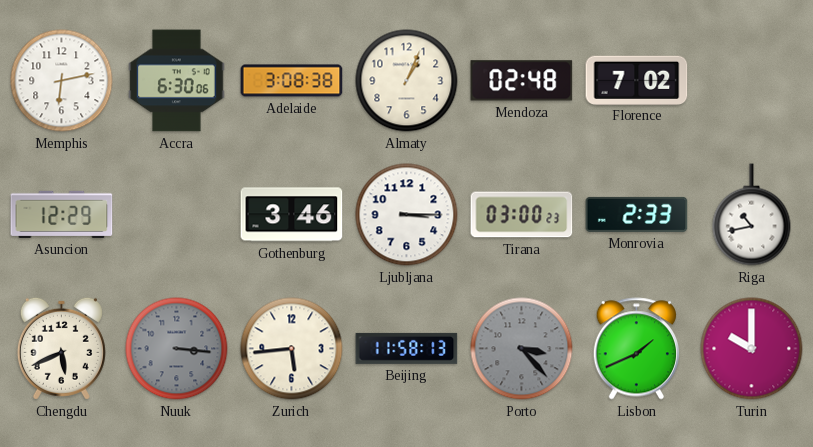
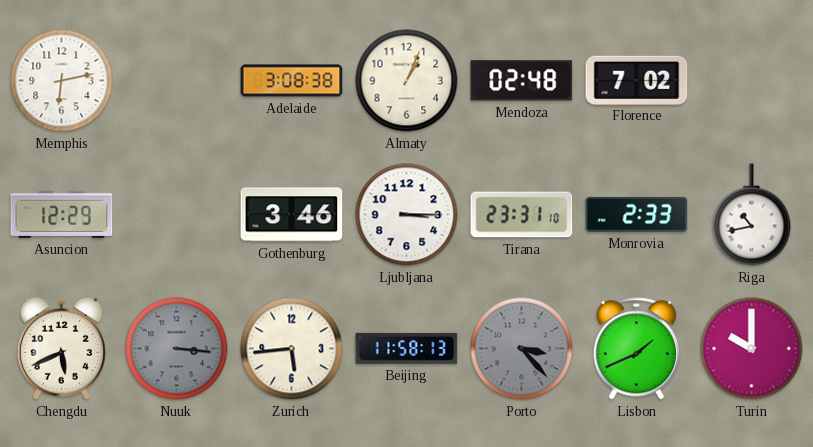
Accra: 6:30 -> none
Tirana: 03:00 -> 23:31
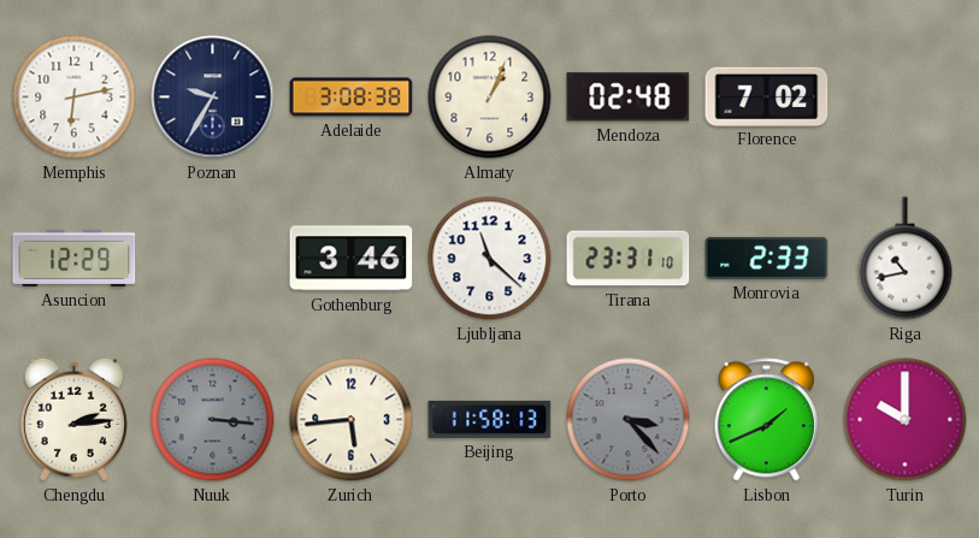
Poznan: none -> 9:35
Ljubljana: 3:15 -> 11:22
Chengdu: 5:41 -> 2:14
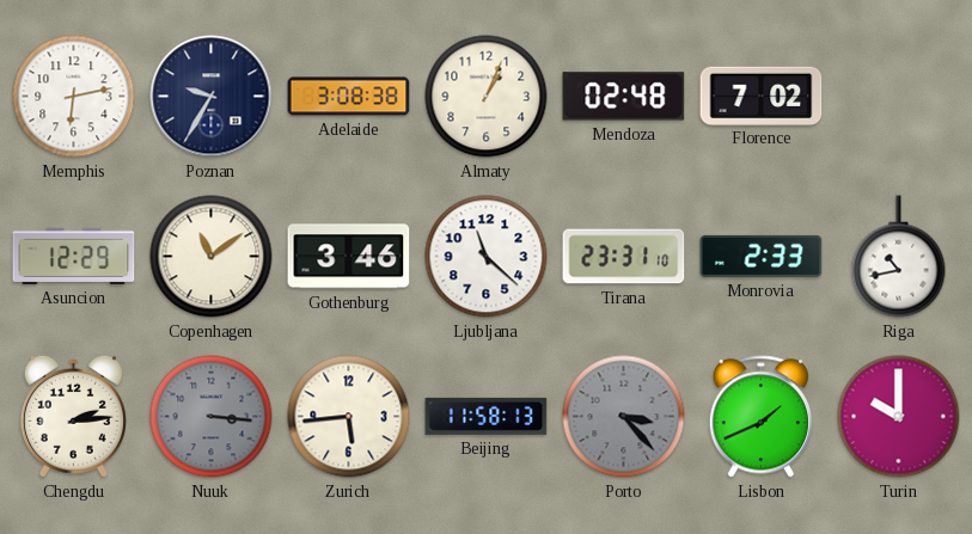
Copenhagen: none -> 11:09
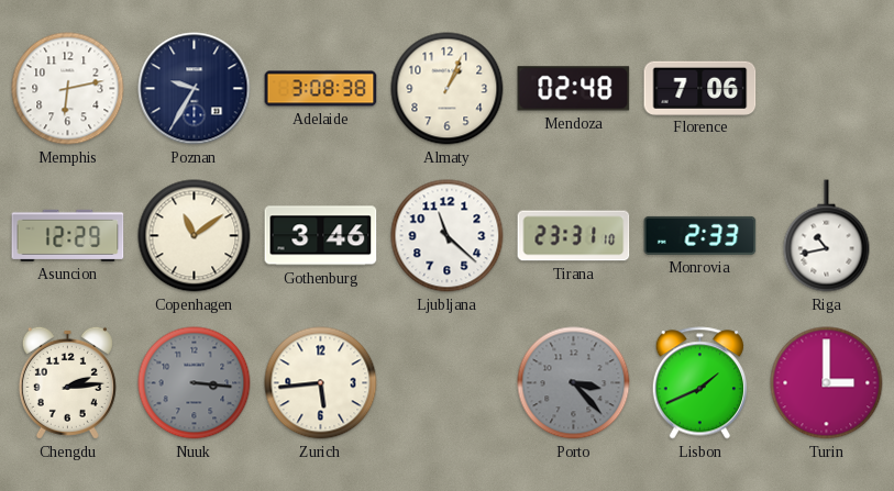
Florence: 7:02 -> 7:06
Beijing: 11:58 -> none
Turin: 10:00 -> 3:00
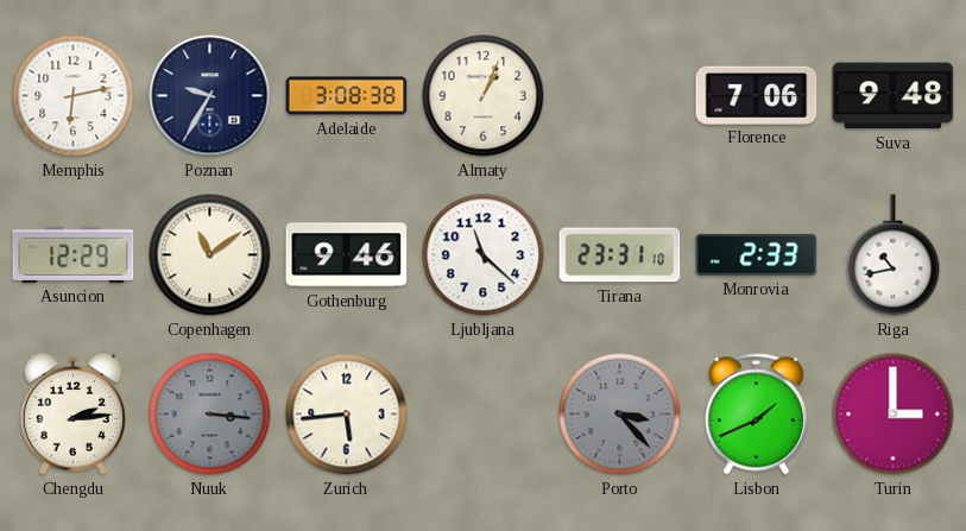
Mendoza: 02:48 -> none
Suva: none -> 9:48
Gothenburg: 3:46 -> 9:46
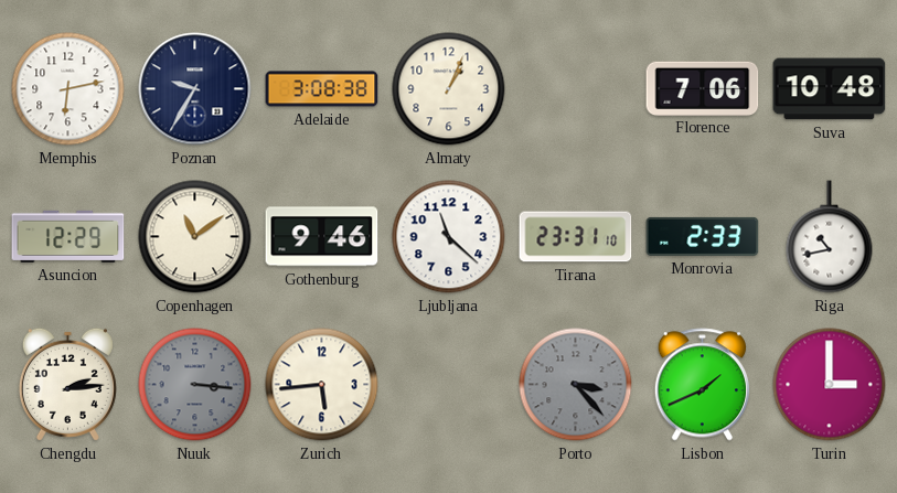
Suva: 9:48 -> 10:48
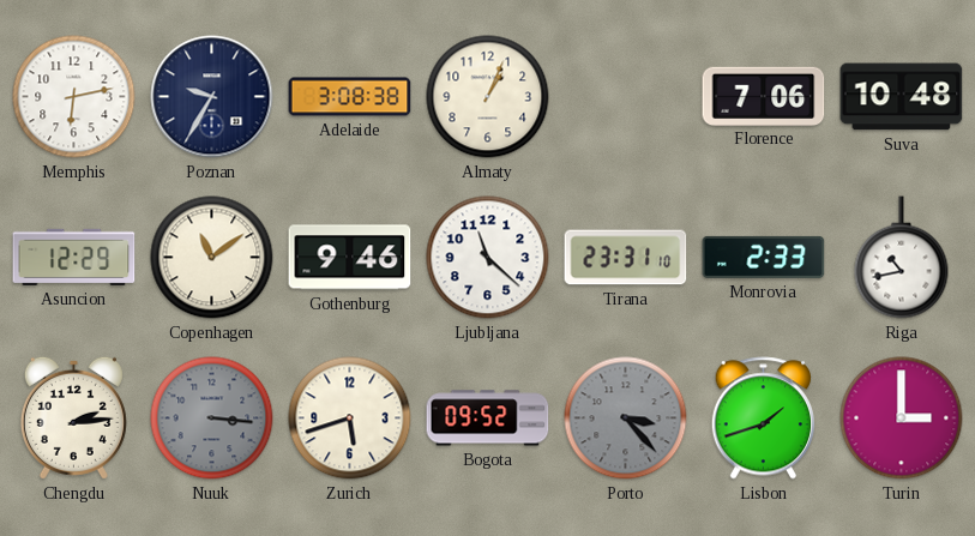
Zurich: 5:44 -> 5:42
Bogota: none -> 09:52
Lisbon: 1:41 -> 1:42
